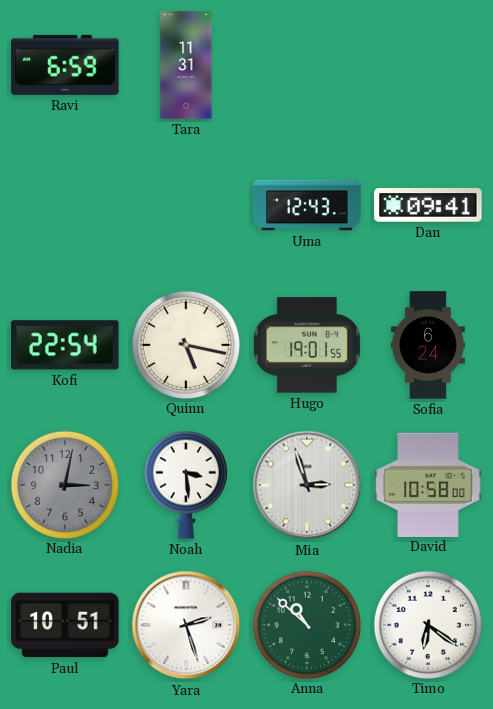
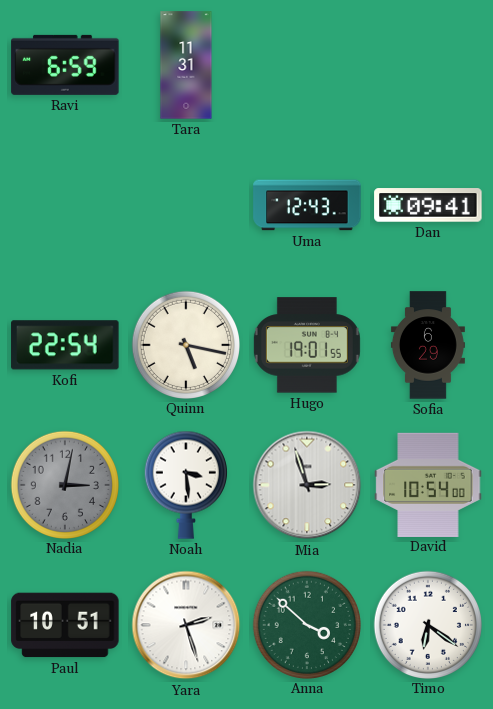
Sofia: 6:24 -> 6:29
David: 10:58 -> 10:54
Anna: 10:52 -> 3:52
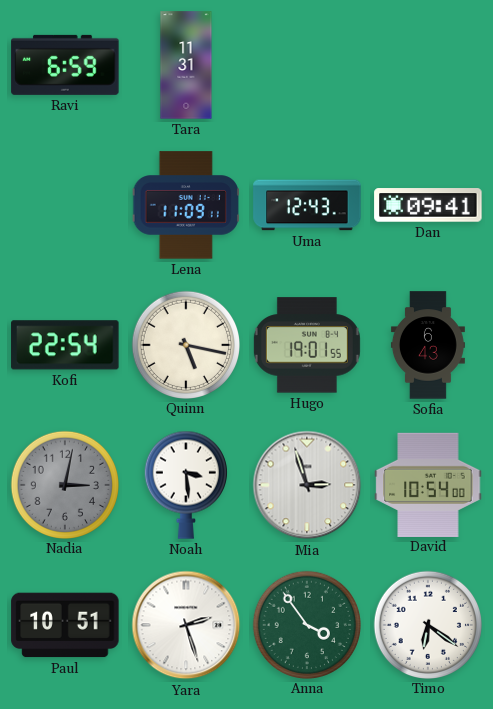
Lena: none -> 11:09
Sofia: 6:29 -> 6:43
Anna: 3:52 -> 3:54
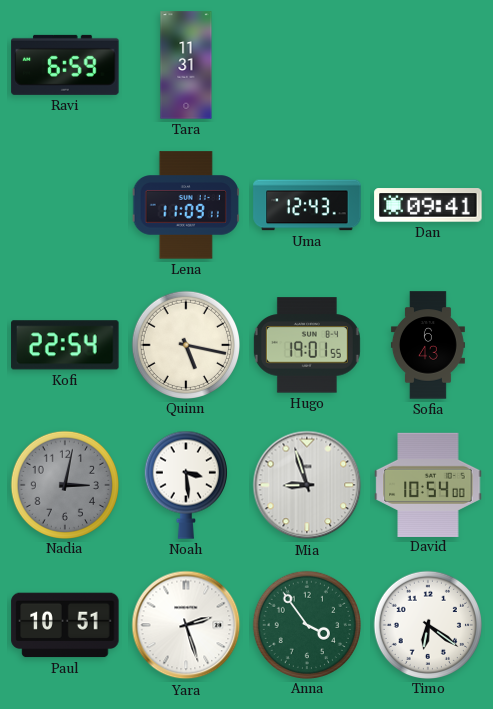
Mia: 2:57 -> 8:57
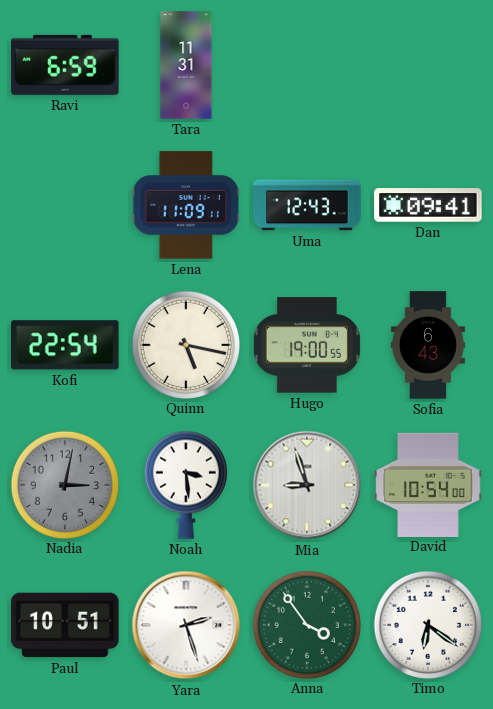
Hugo: 19:01 -> 19:00
